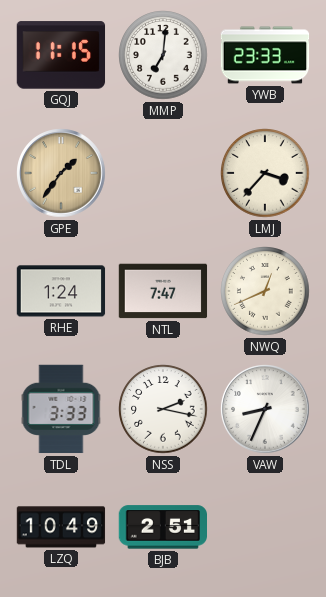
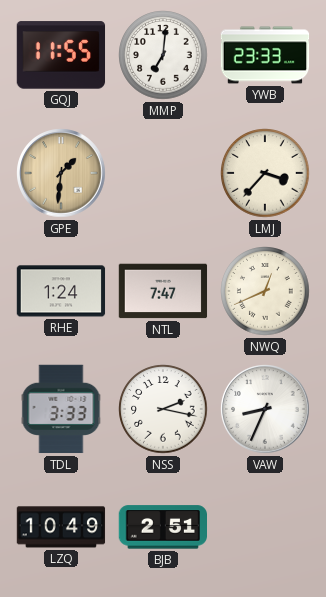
GQJ: 11:15 -> 11:55
GPE: 1:36 -> 1:31
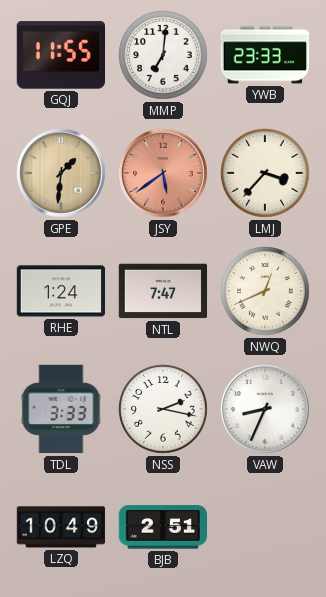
JSY: none -> 5:39
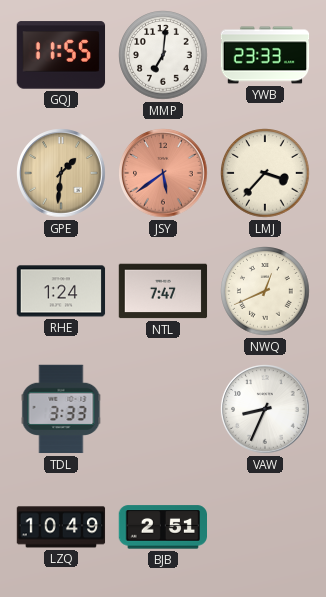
NSS: 2:17 -> none
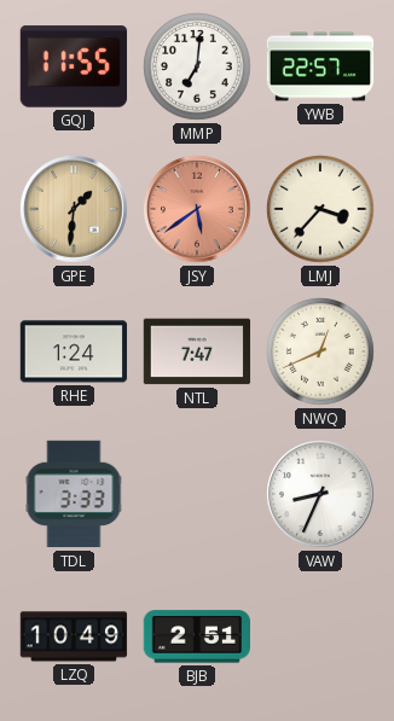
YWB: 23:33 -> 22:57
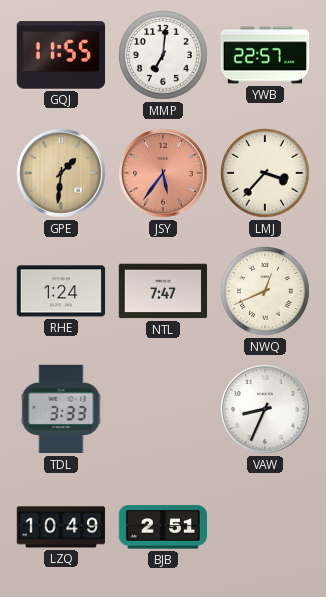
JSY: 5:39 -> 5:36
